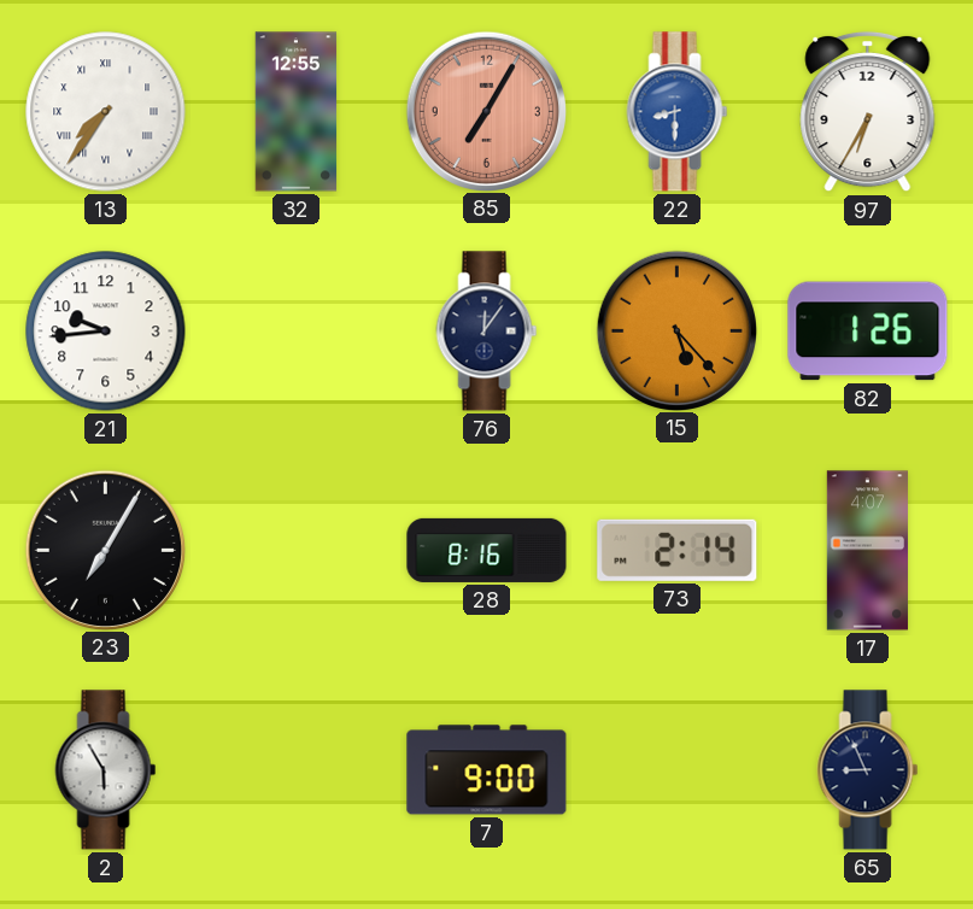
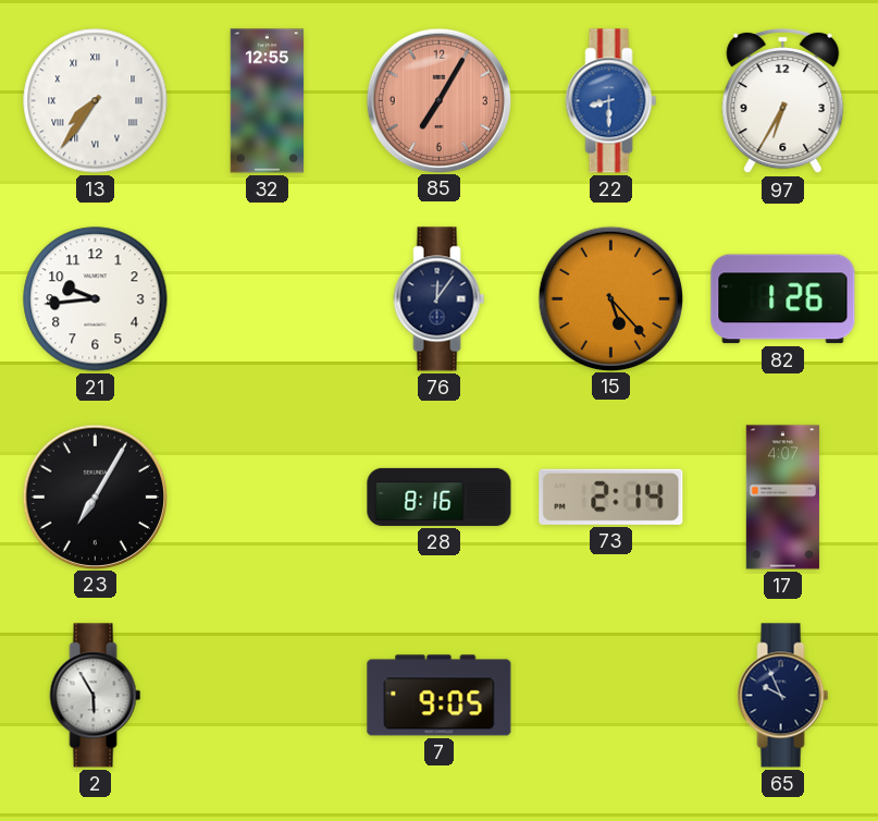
7: 9:00 -> 9:05
65: 8:56 -> 9:56
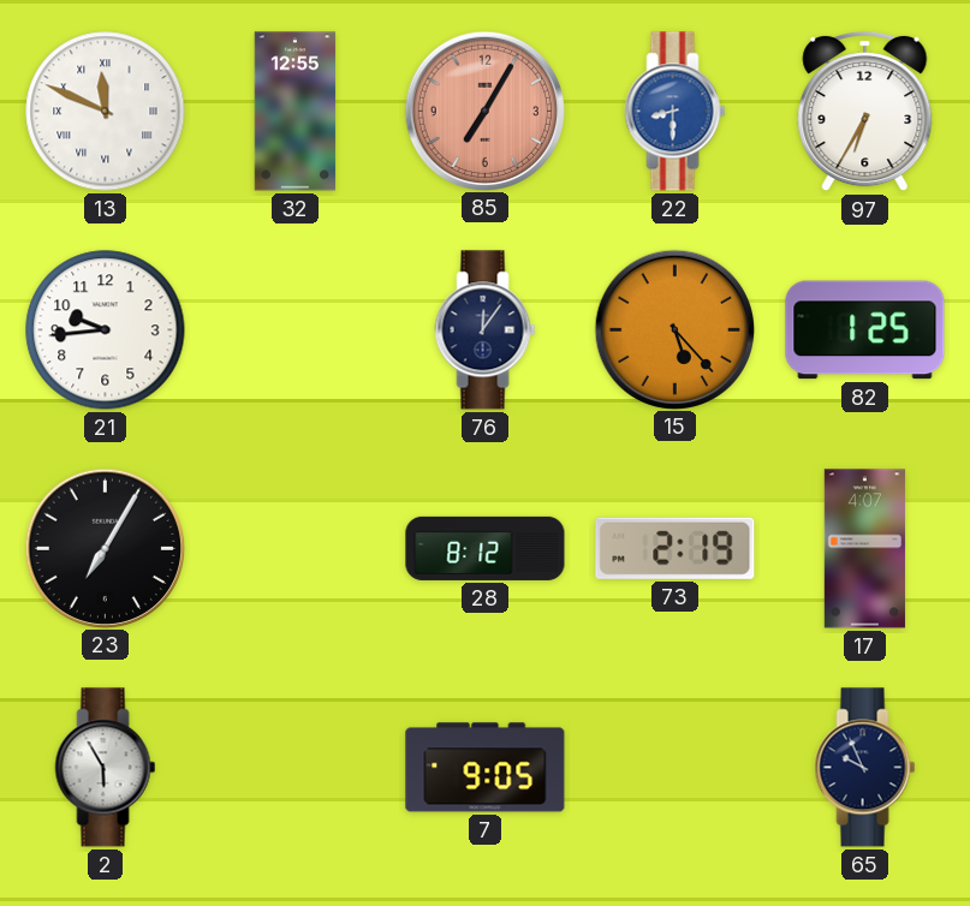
13: 7:36 -> 11:49
82: 1:26 -> 1:25
28: 8:16 -> 8:12
73: 2:14 -> 2:19
